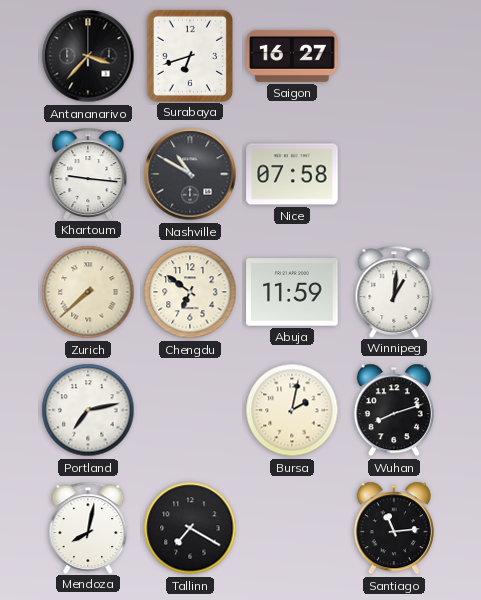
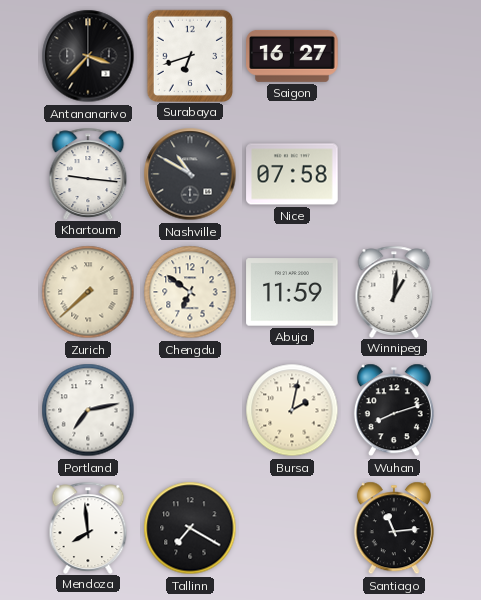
Mendoza: 8:02 -> 7:59
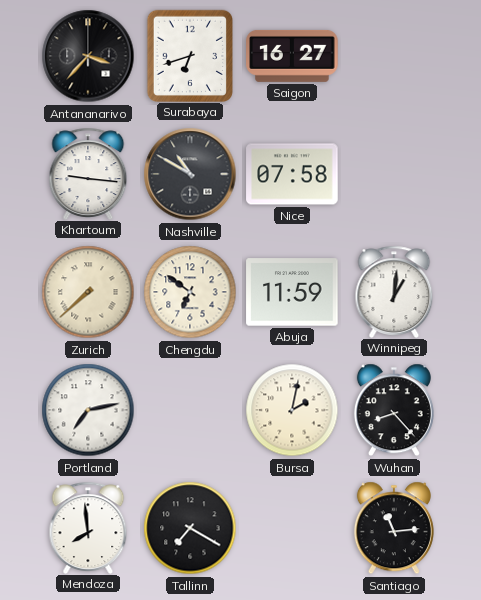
Wuhan: 8:12 -> 8:23
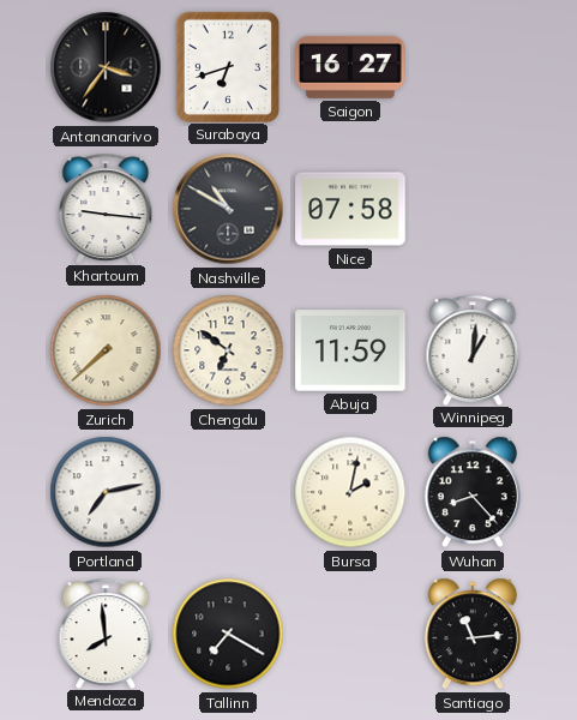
Antananarivo: 3:37 -> 3:36
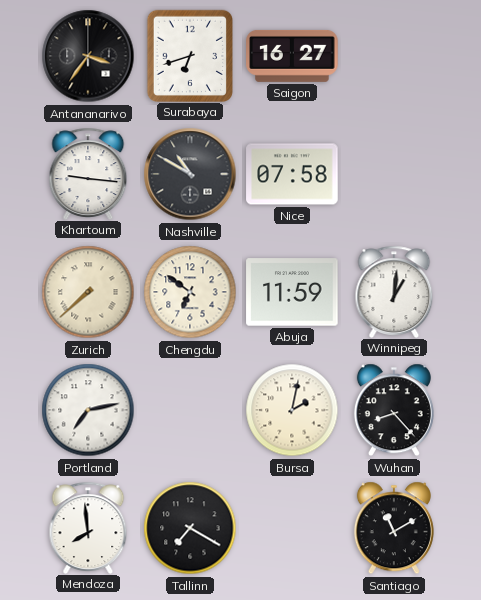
Santiago: 11:14 -> 11:10
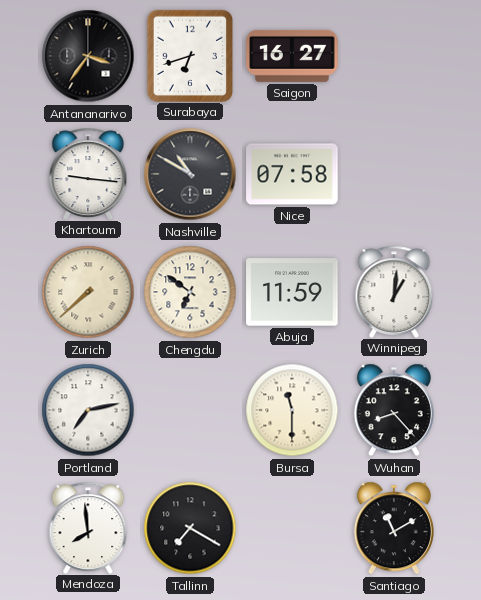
Bursa: 2:02 -> 11:30
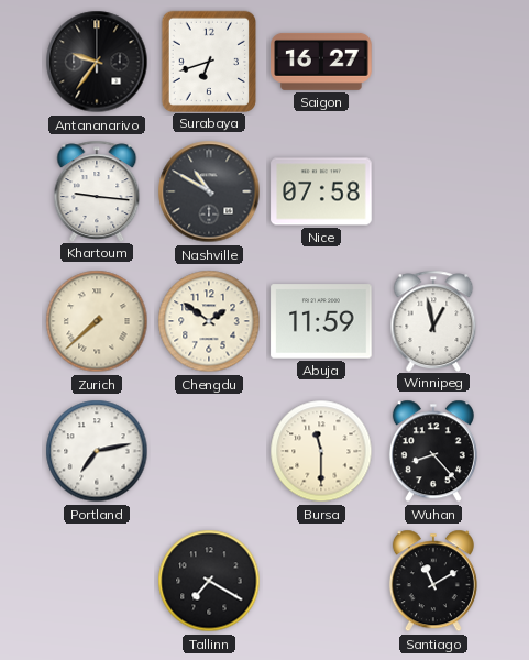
Antananarivo: 3:36 -> 9:36
Chengdu: 6:51 -> 1:51
Winnipeg: 1:01 -> 12:58
Mendoza: 7:59 -> none
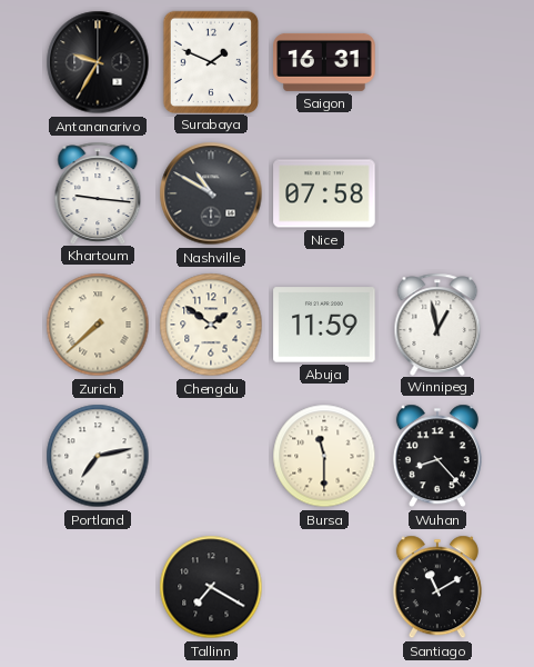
Antananarivo: 9:36 -> 9:35
Surabaya: 6:42 -> 1:49
Saigon: 16:27 -> 16:31
